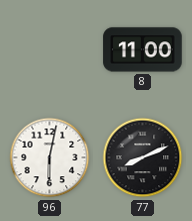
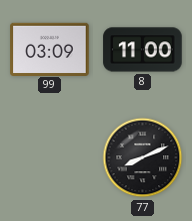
99: none -> 03:09
96: 6:02 -> none
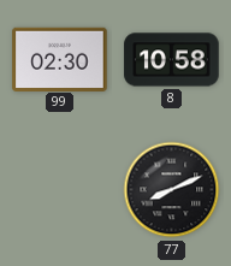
99: 03:09 -> 02:30
8: 11:00 -> 10:58
